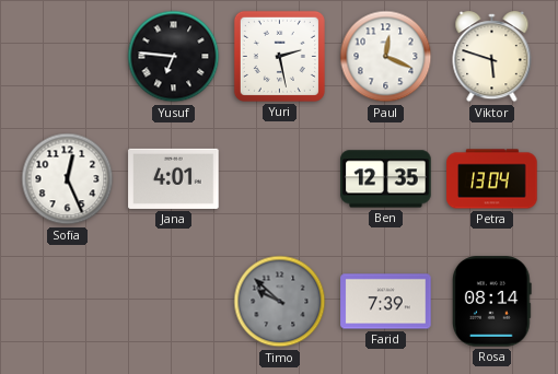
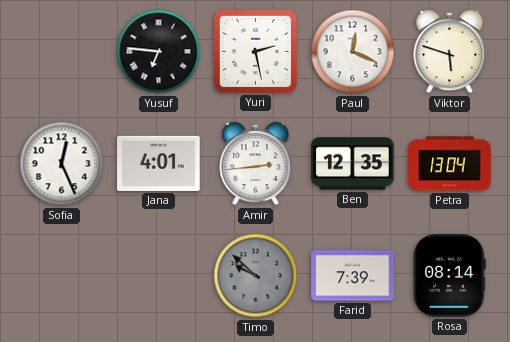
Amir: none -> 2:44
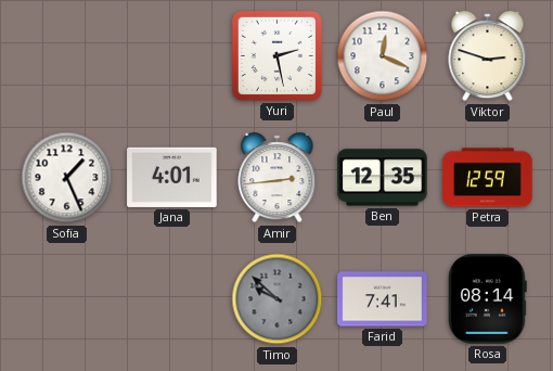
Yusuf: 6:46 -> none
Viktor: 5:48 -> 2:48
Sofia: 12:26 -> 1:26
Petra: 13:04 -> 12:59
Farid: 7:39 -> 7:41
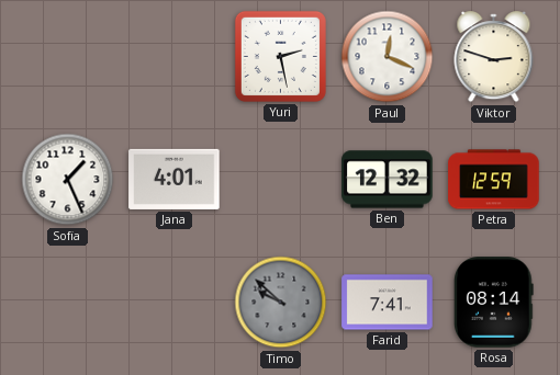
Amir: 2:44 -> none
Ben: 12:35 -> 12:32
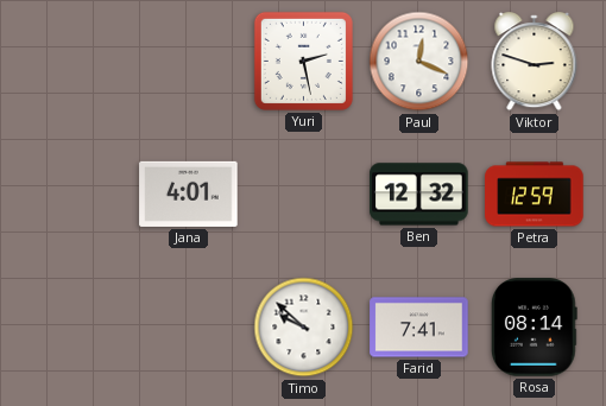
Sofia: 1:26 -> none
Timo dial: grey -> white
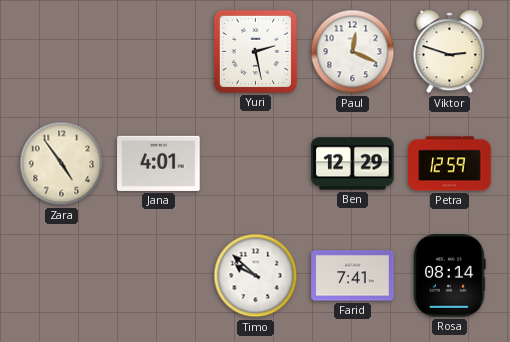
Zara: none -> 4:54
Ben: 12:32 -> 12:29
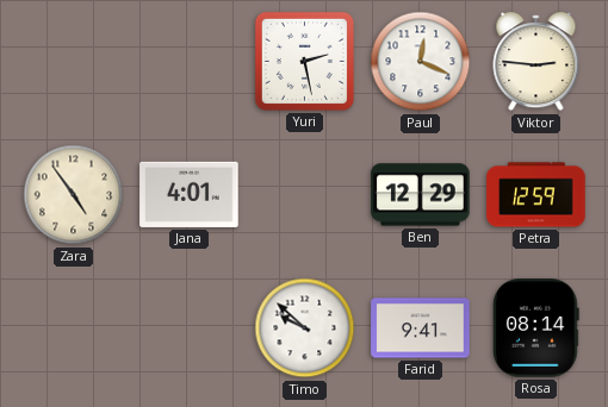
Viktor: 2:48 -> 2:46
Farid: 7:41 -> 9:41
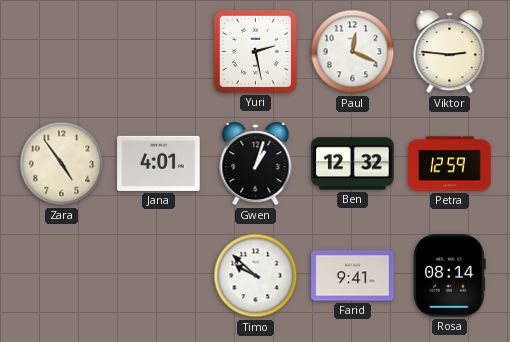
Gwen: none -> 1:03
Ben: 12:29 -> 12:32
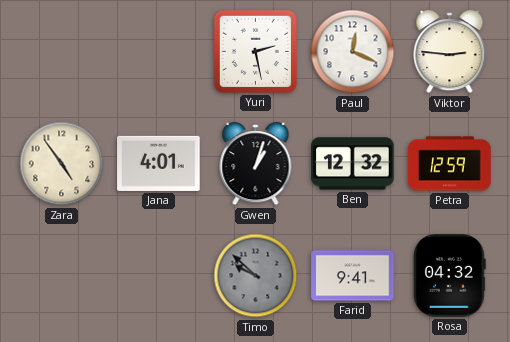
Timo dial: white -> grey
Rosa: 08:14 -> 04:32
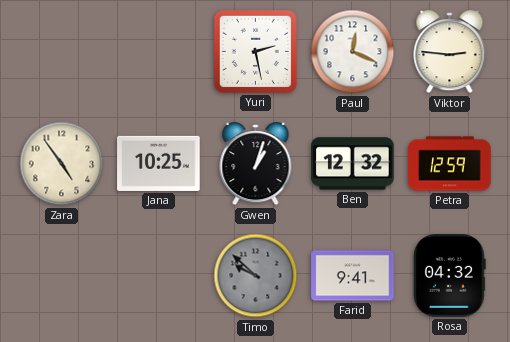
Jana: 4:01 -> 10:25
